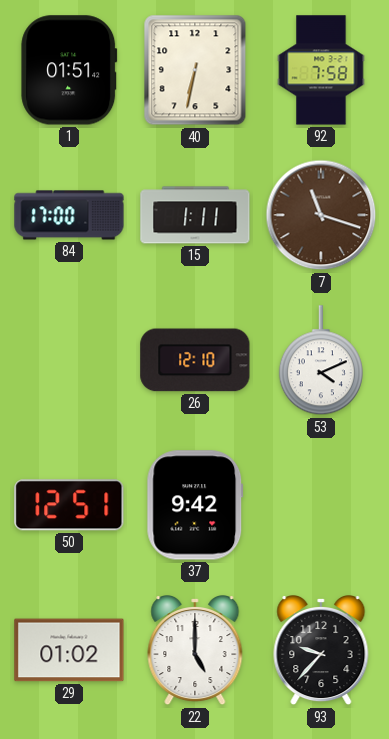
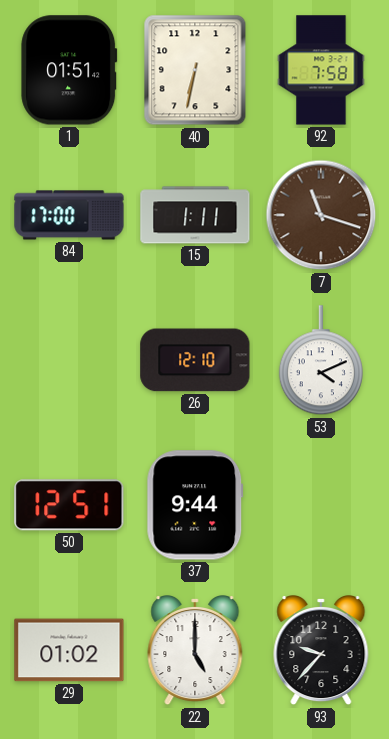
37: 9:42 -> 9:44
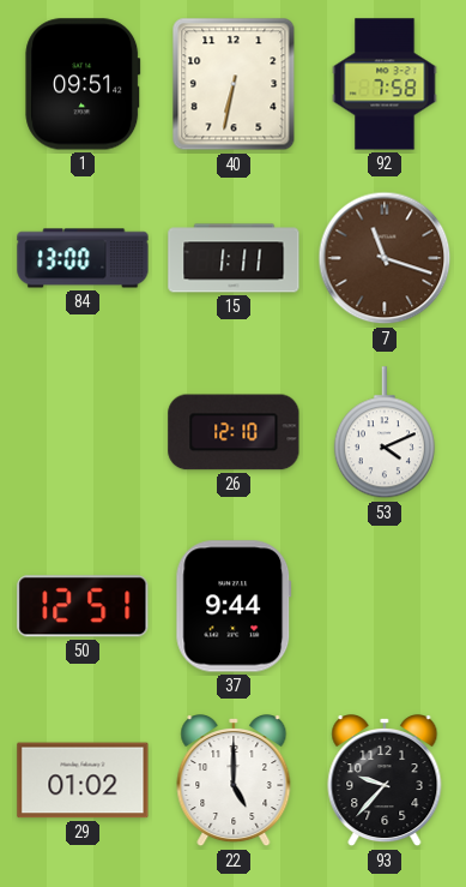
1: 01:51 -> 09:51
84: 17:00 -> 13:00
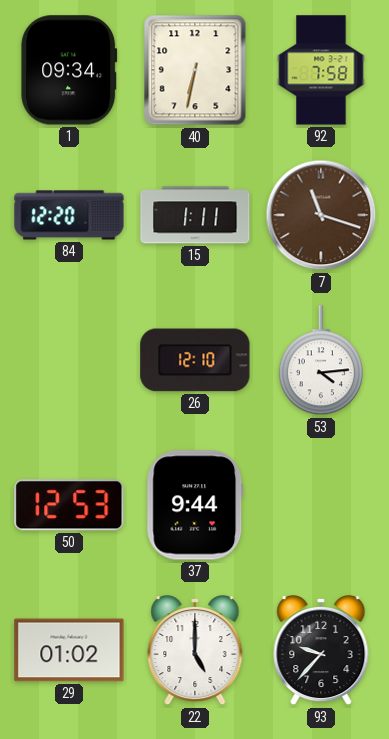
1: 09:51 -> 09:34
84: 13:00 -> 12:20
53: 4:11 -> 4:14
50: 12:51 -> 12:53
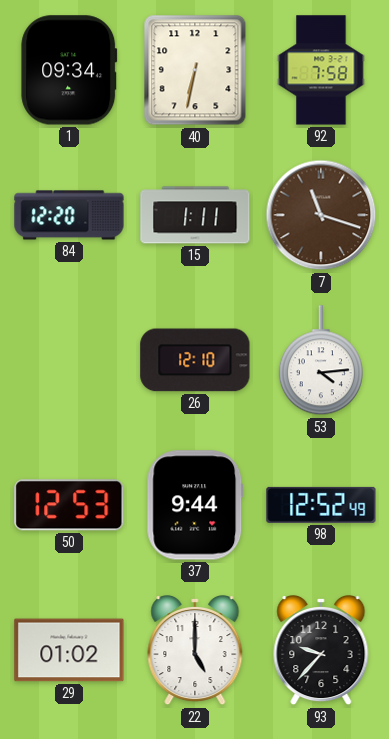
98: none -> 12:52
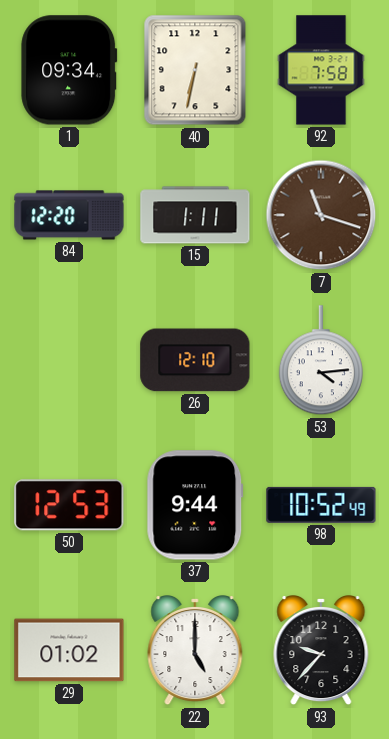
98: 12:52 -> 10:52
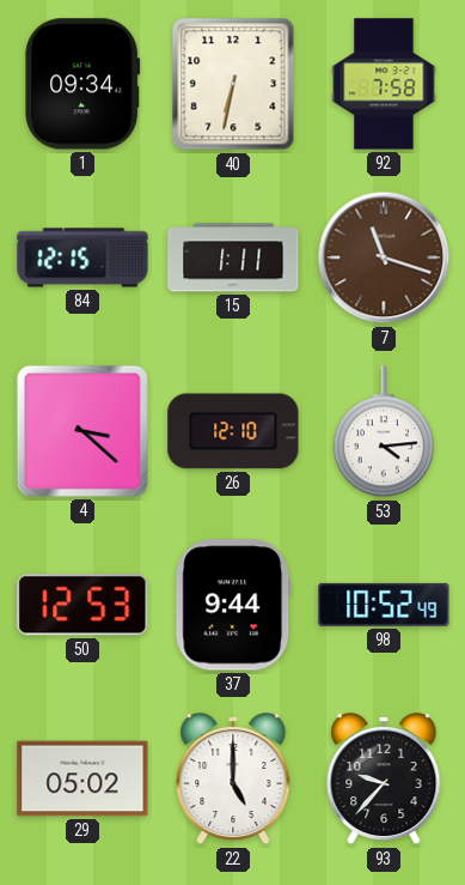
84: 12:20 -> 12:15
4: none -> 3:22
29: 01:02 -> 05:02
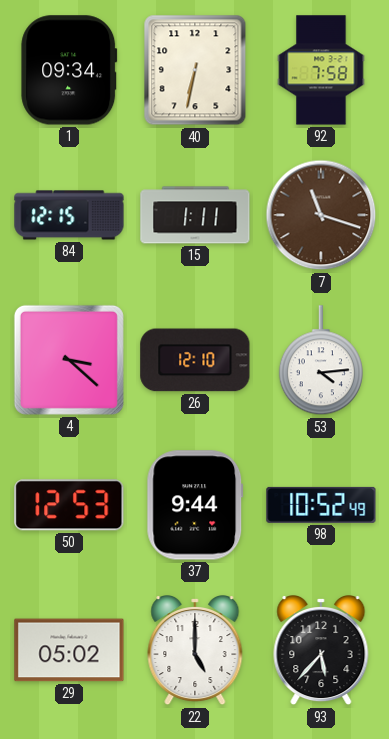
93: 9:37 -> 5:37
